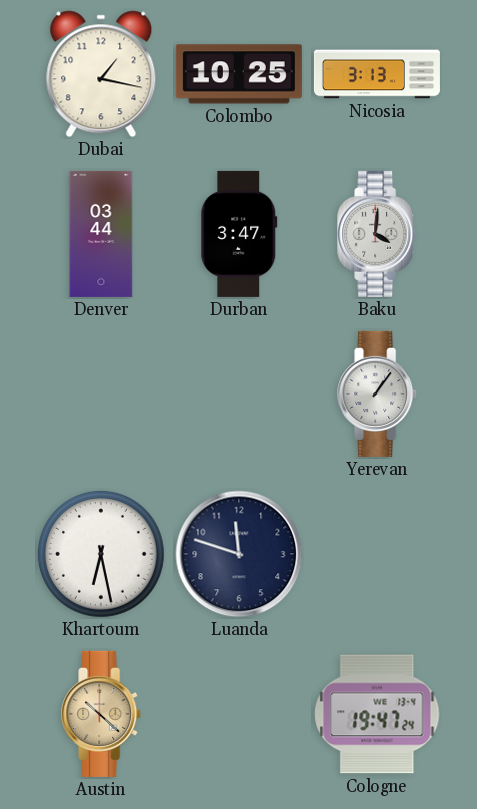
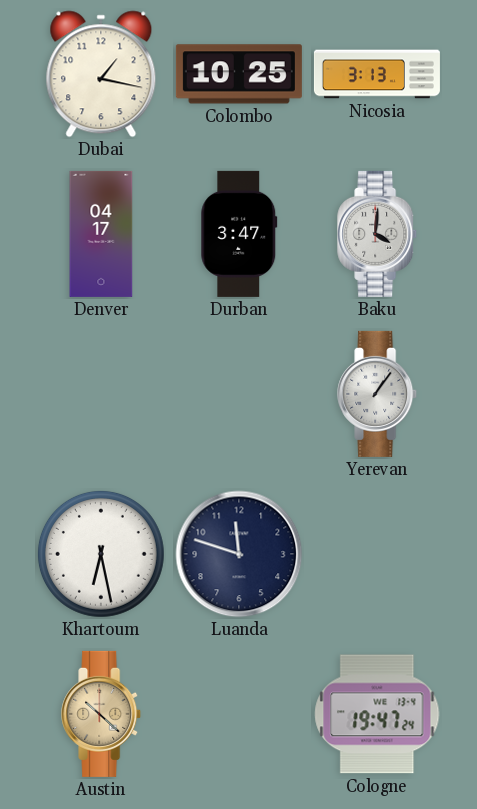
Denver: 03:44 -> 04:17
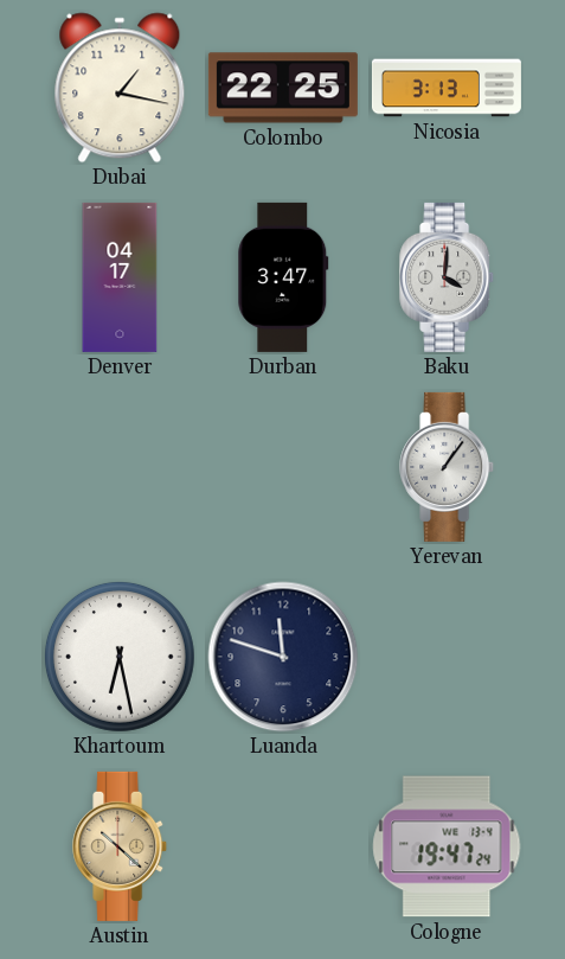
Colombo: 10:25 -> 22:25
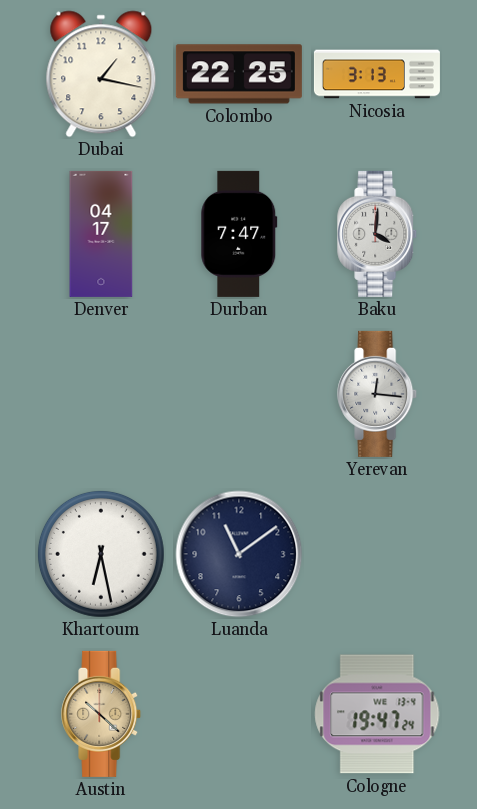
Durban: 3:47 -> 7:47
Yerevan: 1:06 -> 12:16
Luanda: 11:48 -> 11:09
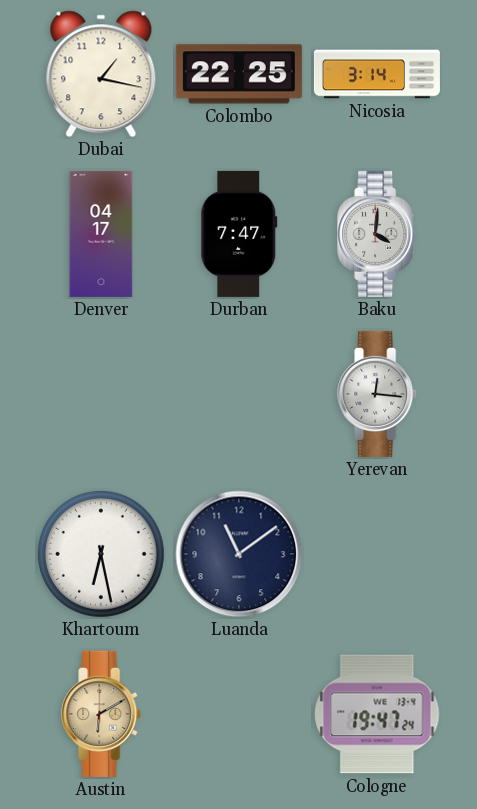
Nicosia: 3:13 -> 3:14
Austin: 10:22 -> 6:10
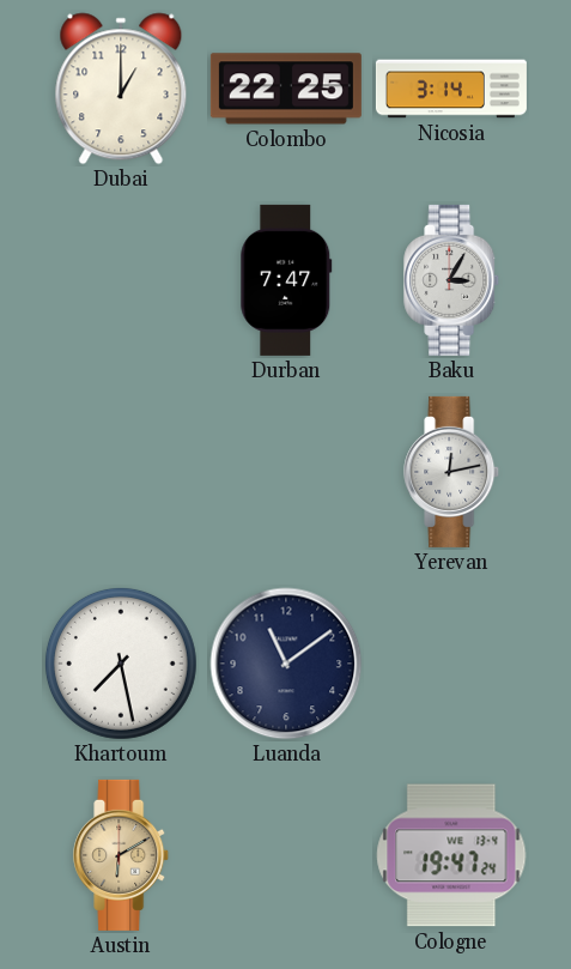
Dubai: 1:17 -> 1:00
Denver: 04:17 -> none
Baku: 4:01 -> 3:05
Yerevan: 12:16 -> 12:13
Khartoum: 6:28 -> 7:28
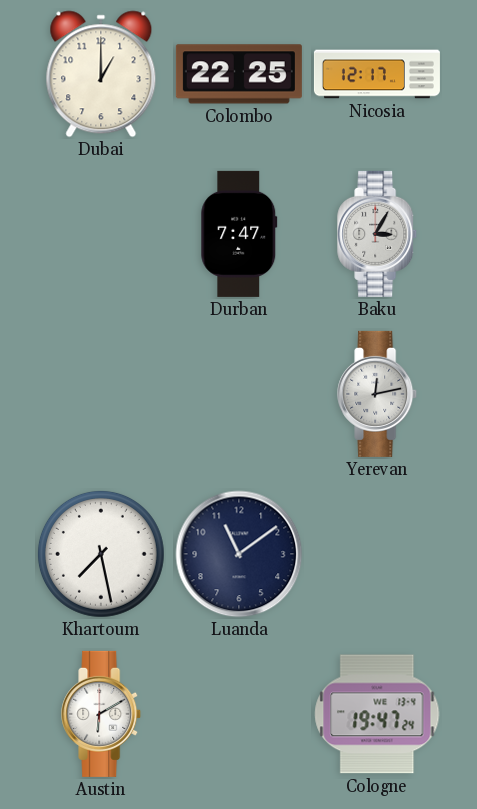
Nicosia: 3:14 -> 12:17
Austin dial: champagne -> white
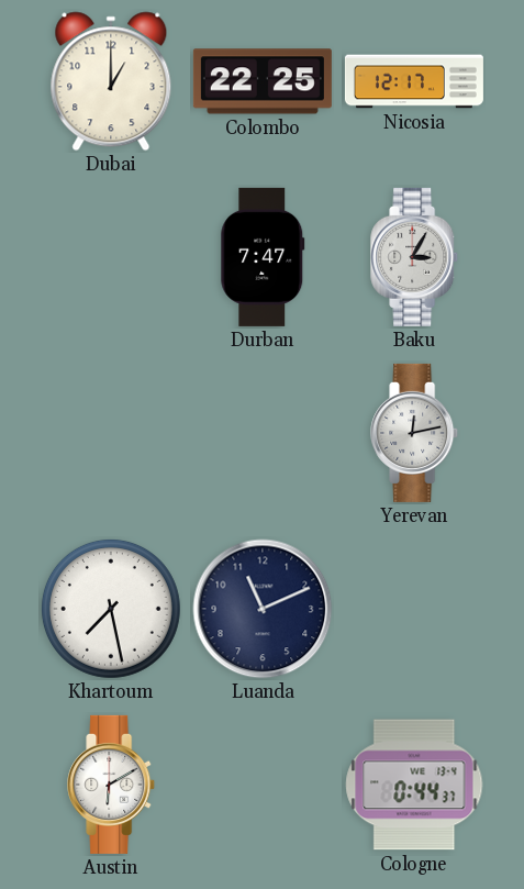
Luanda: 11:09 -> 11:11
Cologne: 19:47 -> 0:44
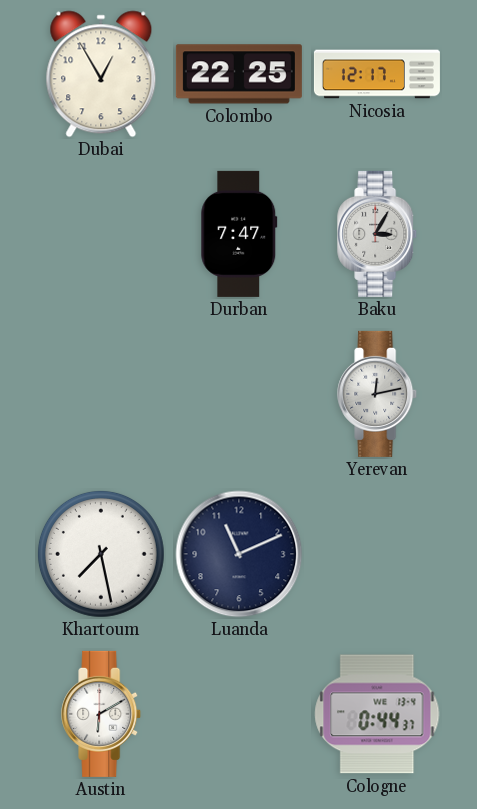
Dubai: 1:00 -> 12:55
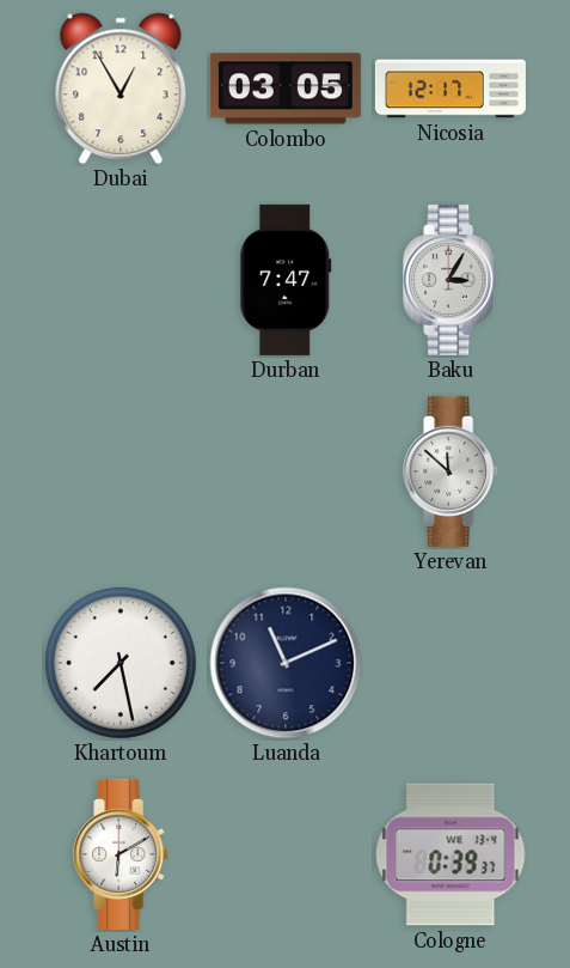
Colombo: 22:25 -> 03:05
Yerevan: 12:13 -> 11:52
Cologne: 0:44 -> 0:39
